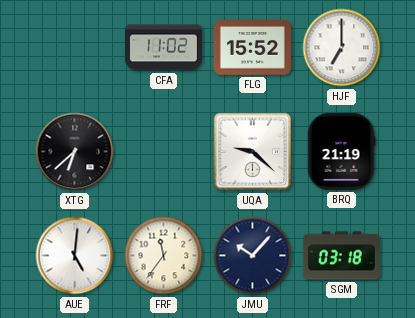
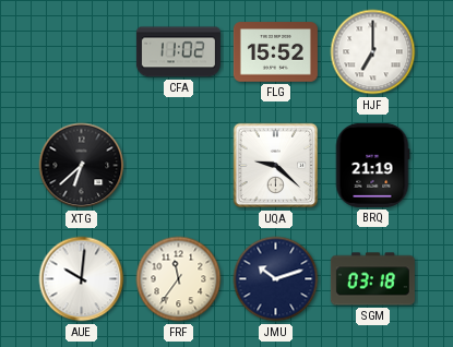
AUE: 5:01 -> 10:01
JMU: 10:07 -> 10:12
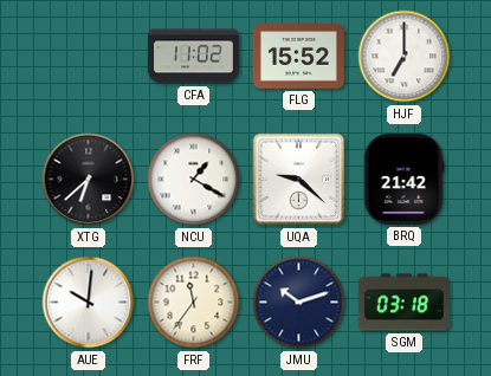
NCU: none -> 1:20
BRQ: 21:19 -> 21:42
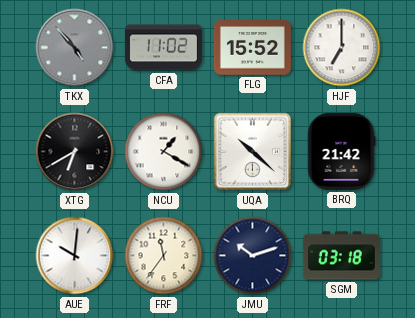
TKX: none -> 4:53
XTG: 6:38 -> 6:40
UQA: 9:22 -> 10:22
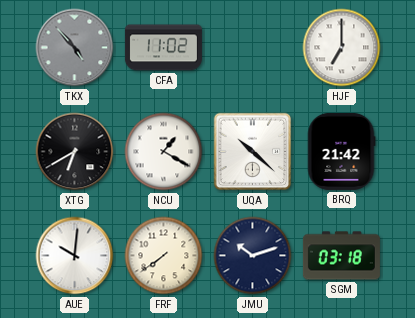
FLG: 15:52 -> none
FRF: 11:36 -> 7:39
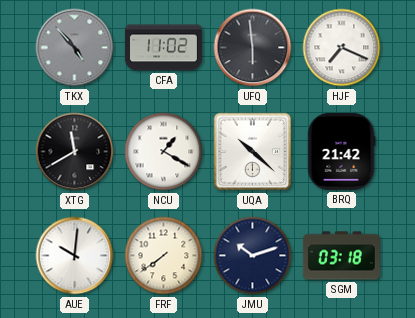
UFQ: none -> 5:59
HJF: 7:00 -> 7:19
XTG: 6:40 -> 11:40
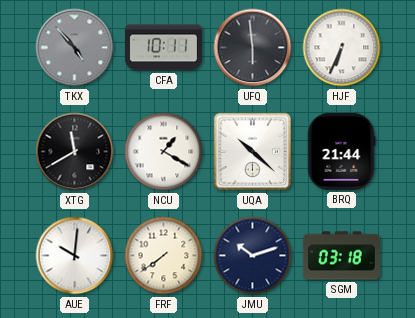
CFA: 11:02 -> 10:11
HJF: 7:19 -> 6:34
BRQ: 21:42 -> 21:44
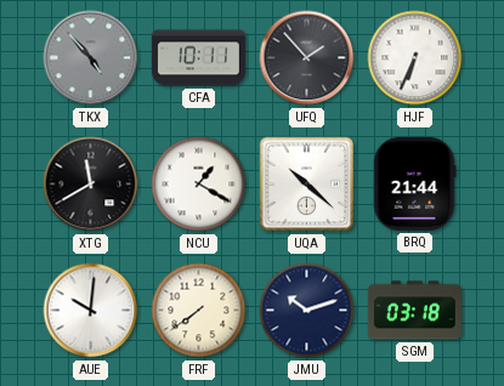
UFQ: 5:59 -> 1:53
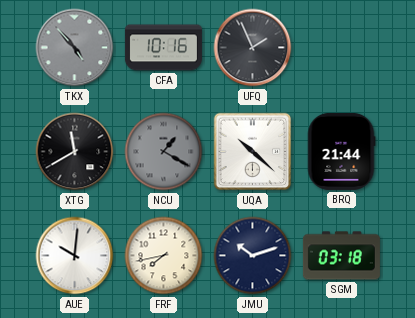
CFA: 10:11 -> 10:16
UFQ: 1:53 -> 1:56
HJF: 6:34 -> none
NCU dial: white -> grey
FRF: 7:39 -> 7:43
